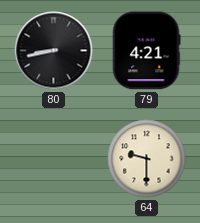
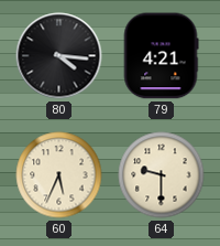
80: 8:43 -> 4:16
60: none -> 5:34
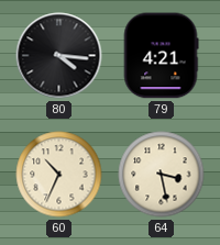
60: 5:34 -> 10:34
64: 9:30 -> 3:28
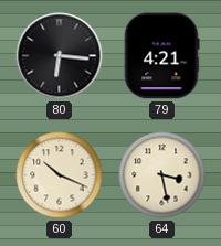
80: 4:16 -> 6:16
60: 10:34 -> 10:19
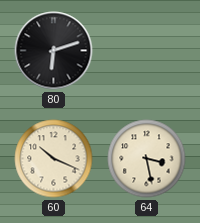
80: 6:16 -> 6:12
79: 4:21 -> none
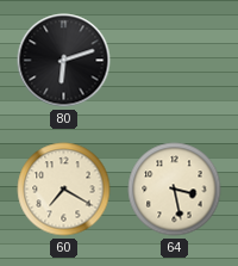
60: 10:19 -> 7:20
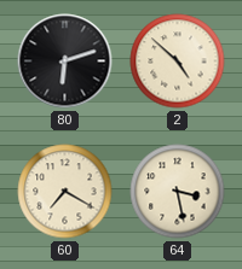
2: none -> 4:52
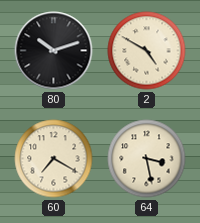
80: 6:12 -> 10:12
2: 4:52 -> 4:50
